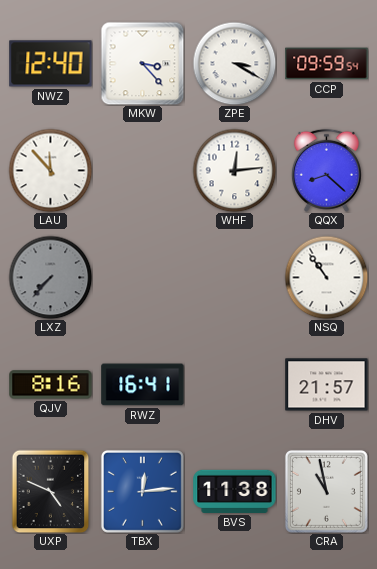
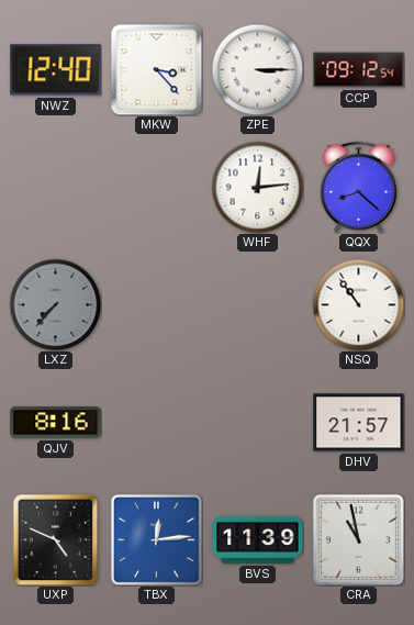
ZPE: 3:20 -> 3:15
CCP: 09:59 -> 09:12
LAU: 11:53 -> none
RWZ: 16:41 -> none
BVS: 11:38 -> 11:39
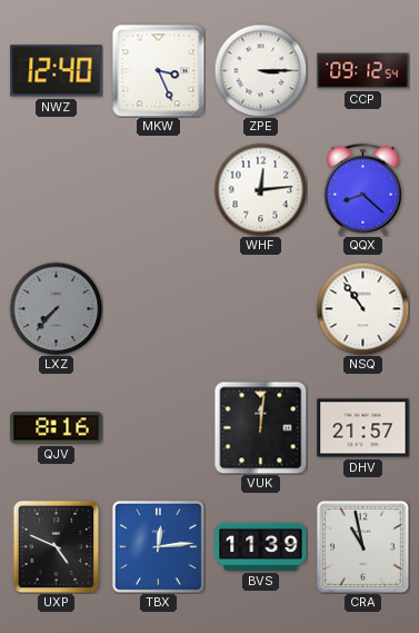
MKW: 3:23 -> 3:26
VUK: none -> 12:01
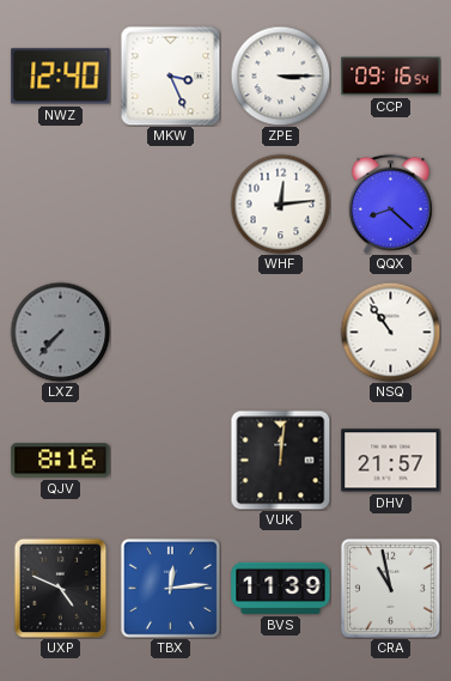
CCP: 09:12 -> 09:16
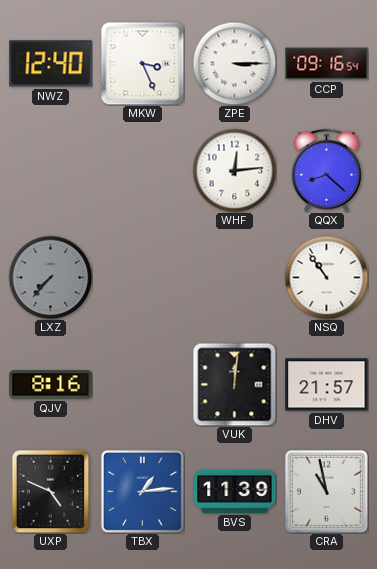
TBX: 12:14 -> 1:14
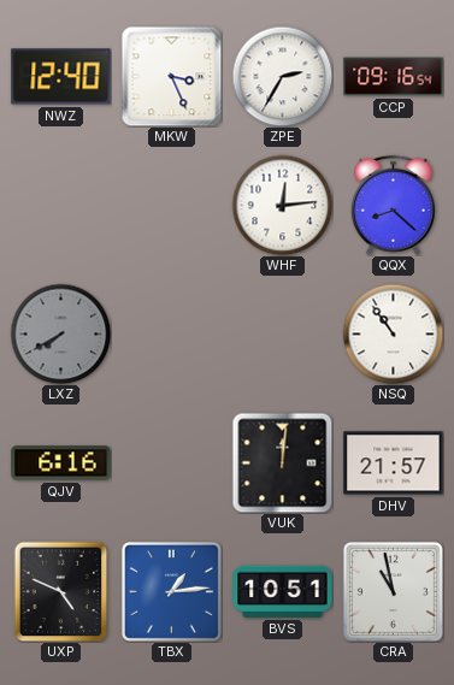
ZPE: 3:15 -> 2:35
LXZ: 7:37 -> 7:40
QJV: 8:16 -> 6:16
BVS: 11:39 -> 10:51
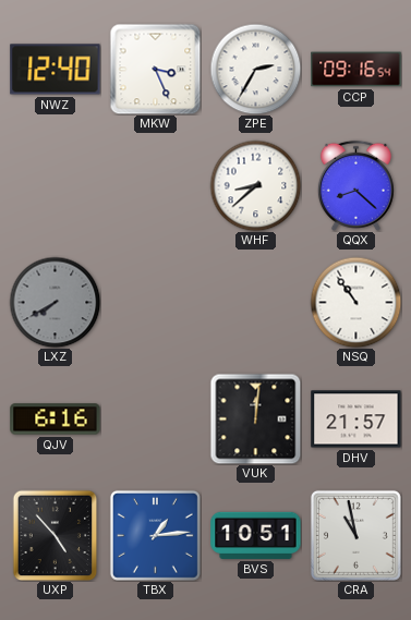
WHF: 12:14 -> 8:38
UXP: 4:49 -> 4:53
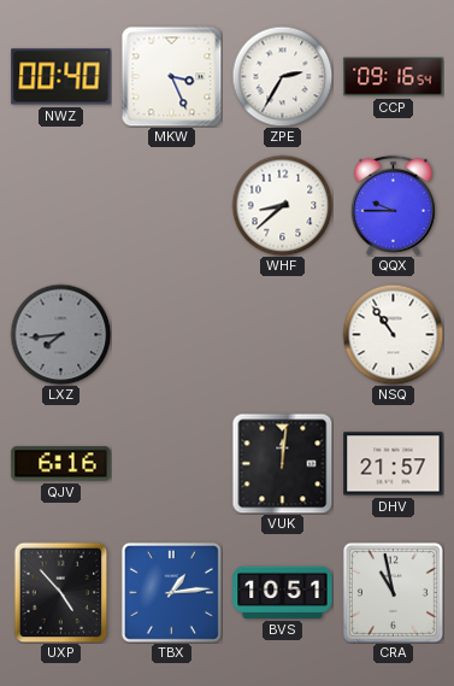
NWZ: 12:40 -> 00:40
QQX: 8:22 -> 9:45
LXZ: 7:40 -> 7:44
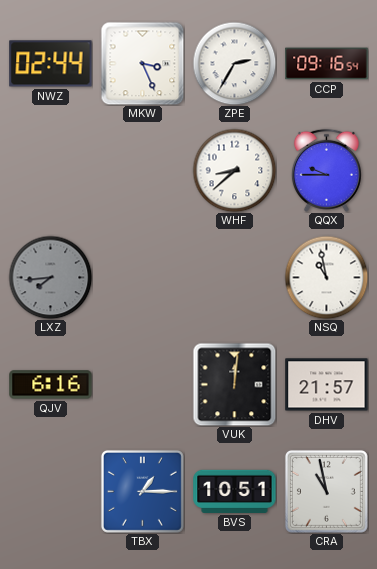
NWZ: 00:40 -> 02:44
NSQ: 10:54 -> 10:58
UXP: 4:53 -> none
TBX: 1:14 -> 1:15
